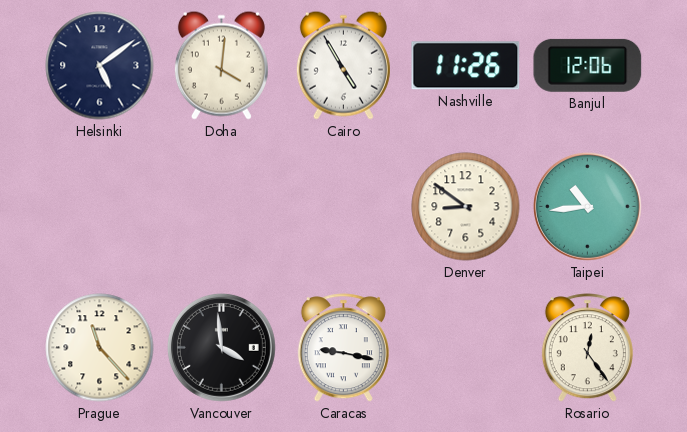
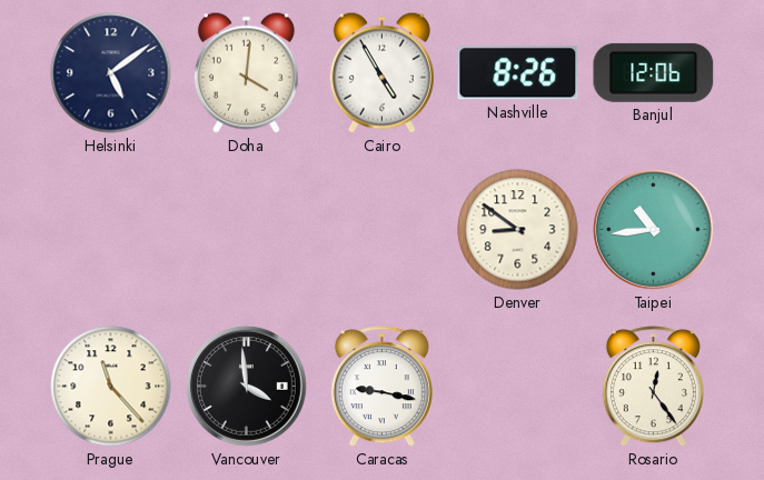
Nashville: 11:26 -> 8:26
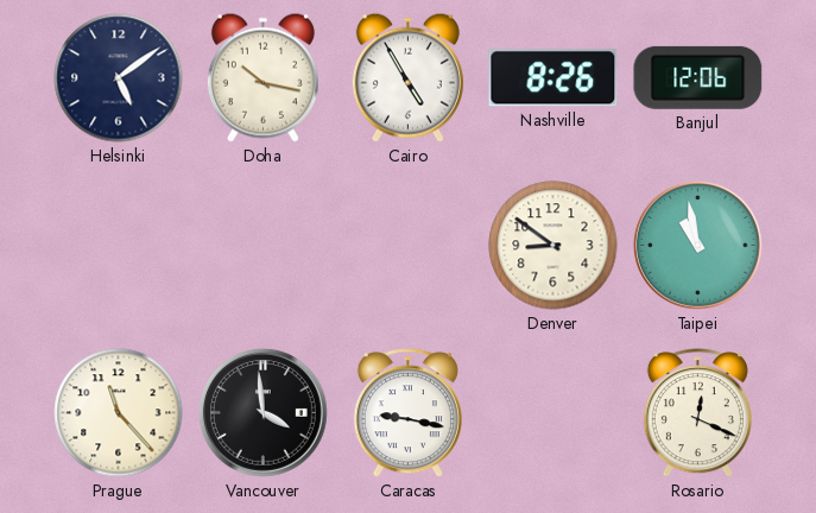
Doha: 4:01 -> 10:17
Taipei: 10:44 -> 10:58
Rosario: 12:24 -> 12:19
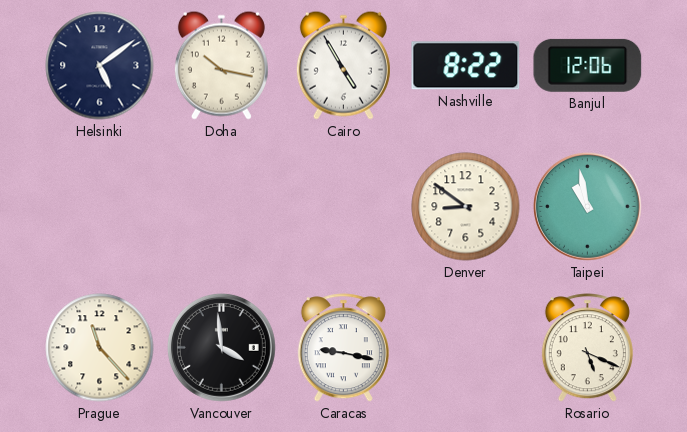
Nashville: 8:26 -> 8:22
Rosario: 12:19 -> 5:19
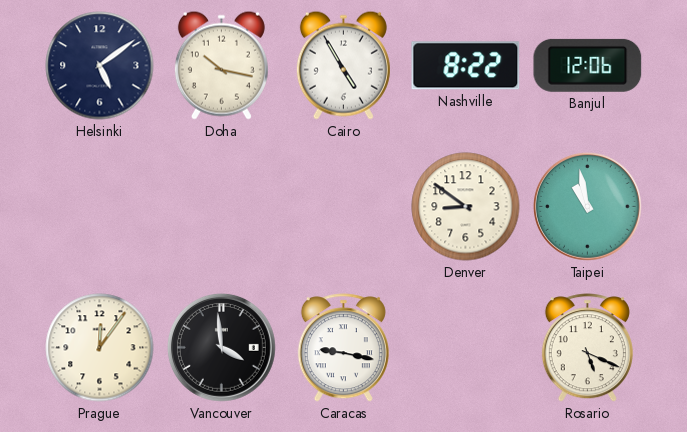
Prague: 11:23 -> 12:06
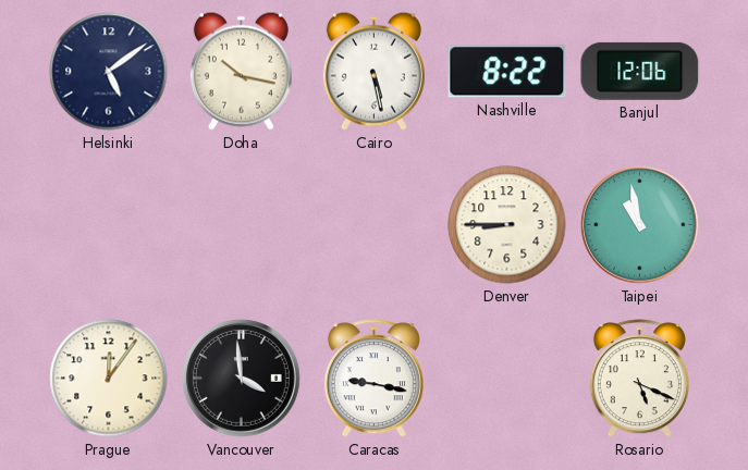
Cairo: 4:55 -> 5:28
Denver: 8:51 -> 8:45
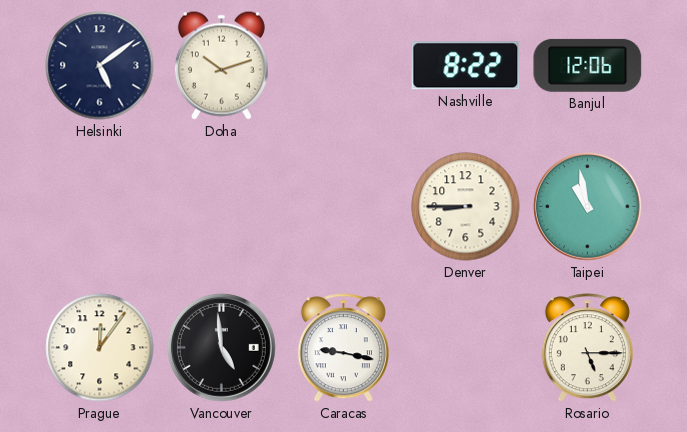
Doha: 10:17 -> 10:12
Cairo: 5:28 -> none
Vancouver: 3:59 -> 4:59
Rosario: 5:19 -> 5:15
